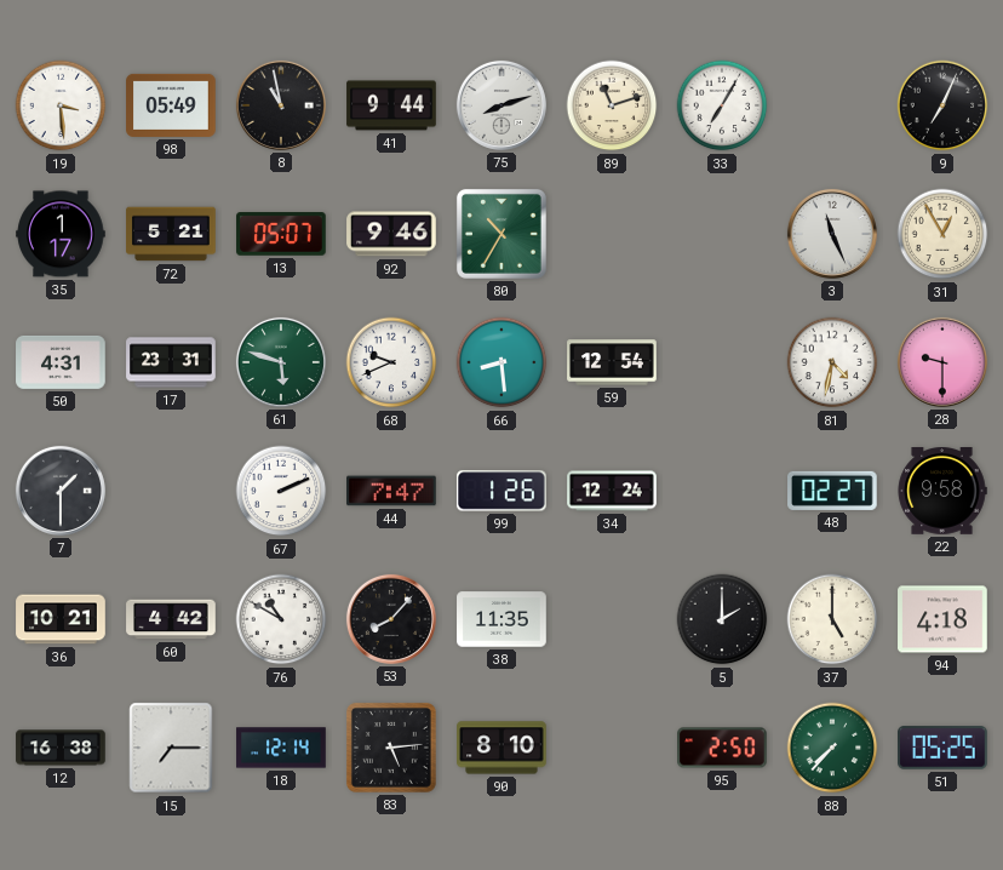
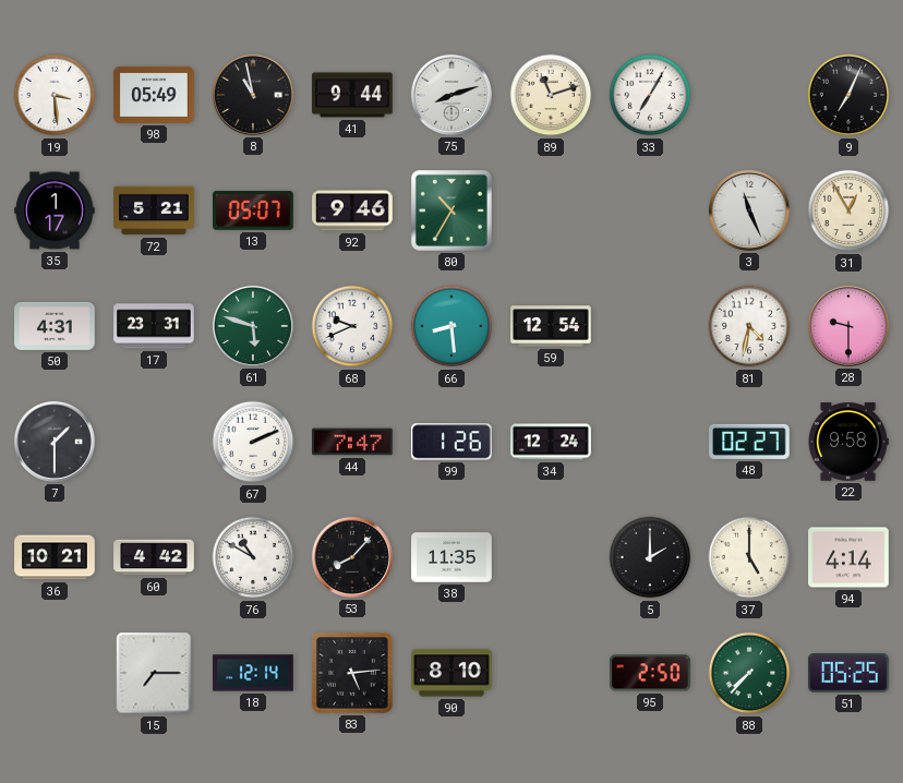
94: 4:18 -> 4:14
12: 16:38 -> none
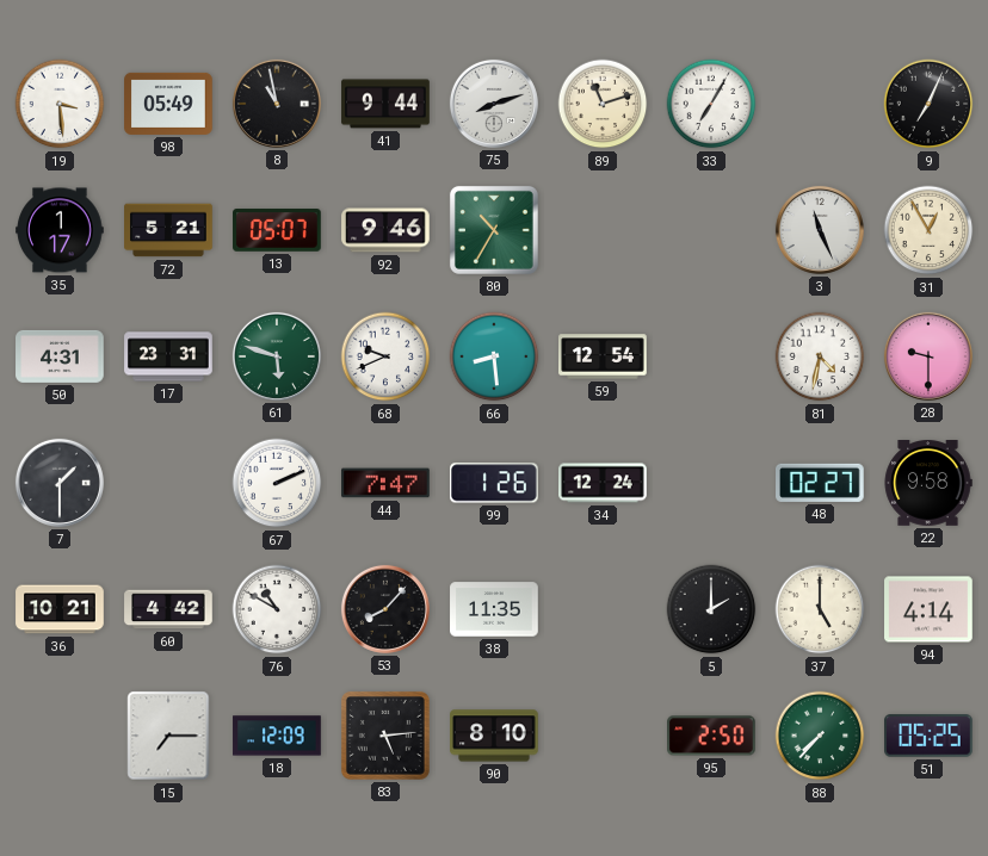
18: 12:14 -> 12:09
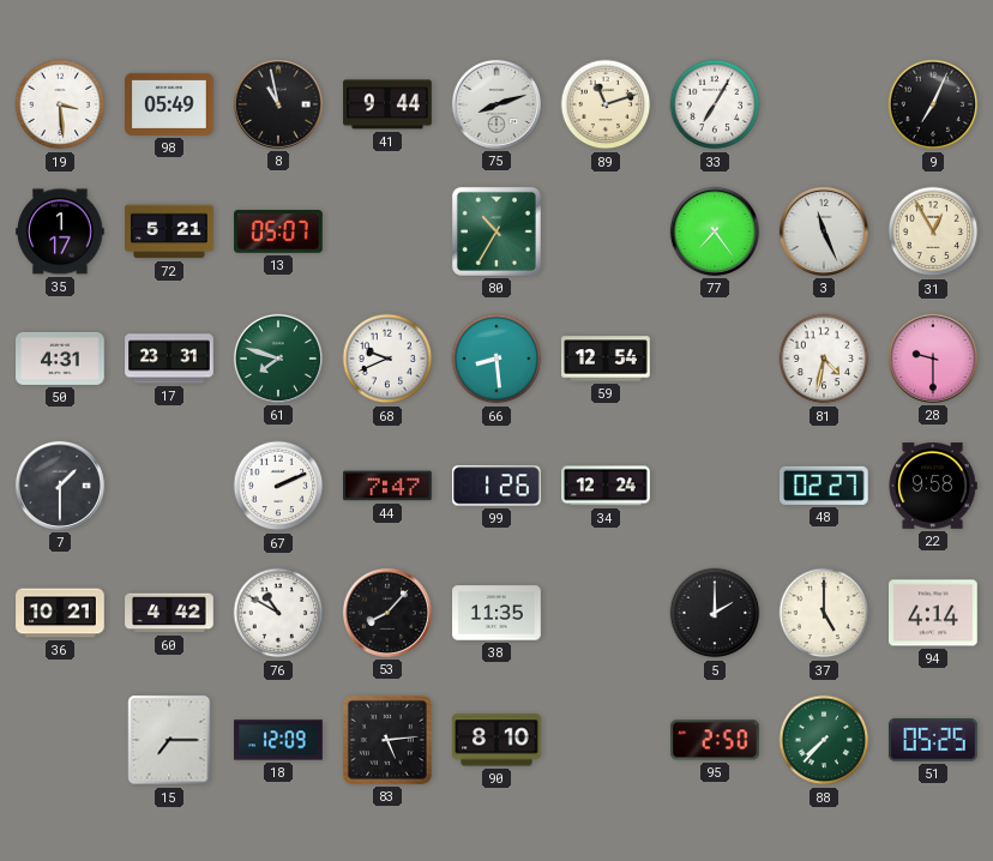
92: 9:46 -> none
77: none -> 7:24
61: 5:48 -> 7:48
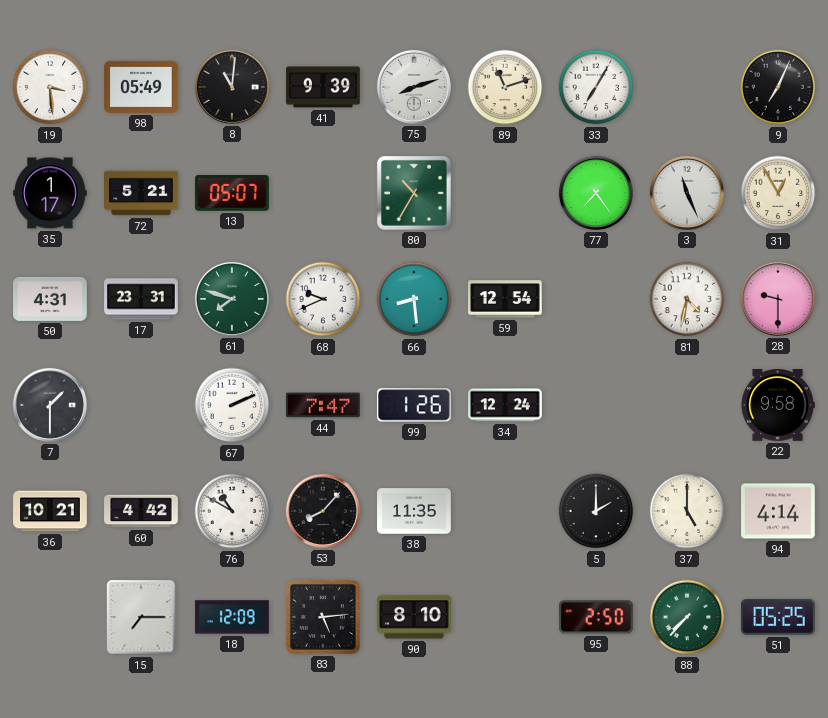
8: 10:58 -> 11:01
41: 9:44 -> 9:39
48: 02:27 -> none
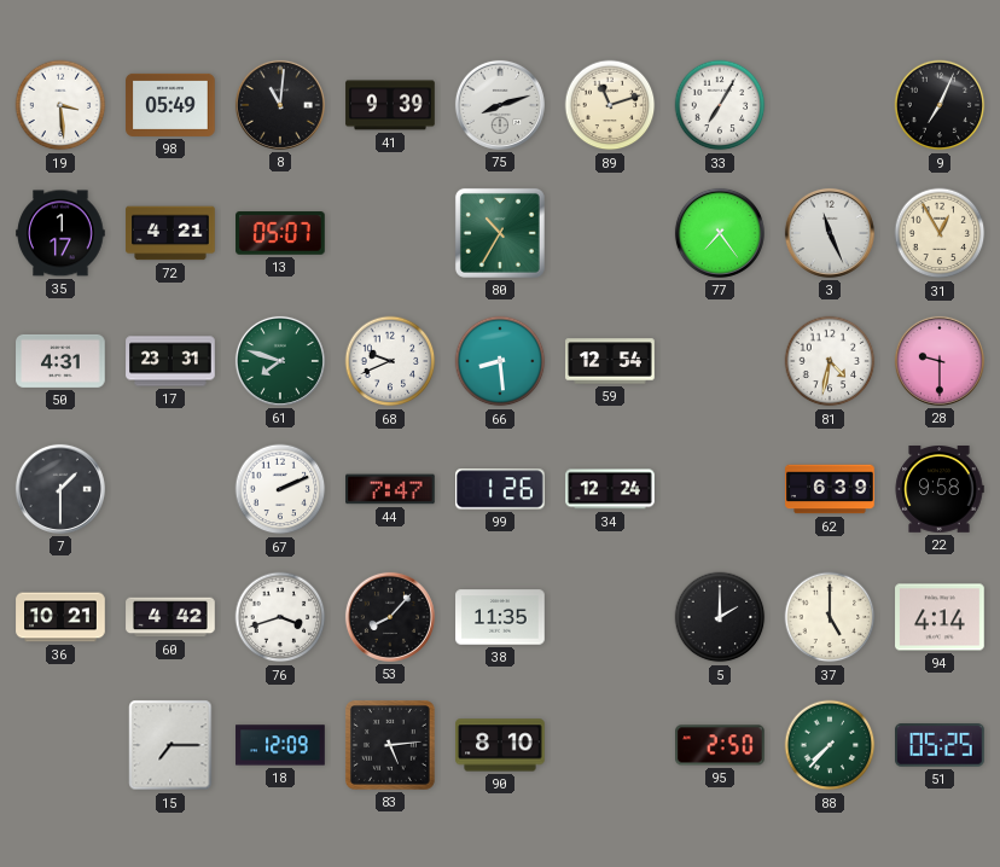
72: 5:21 -> 4:21
62: none -> 6:39
76: 10:50 -> 3:42
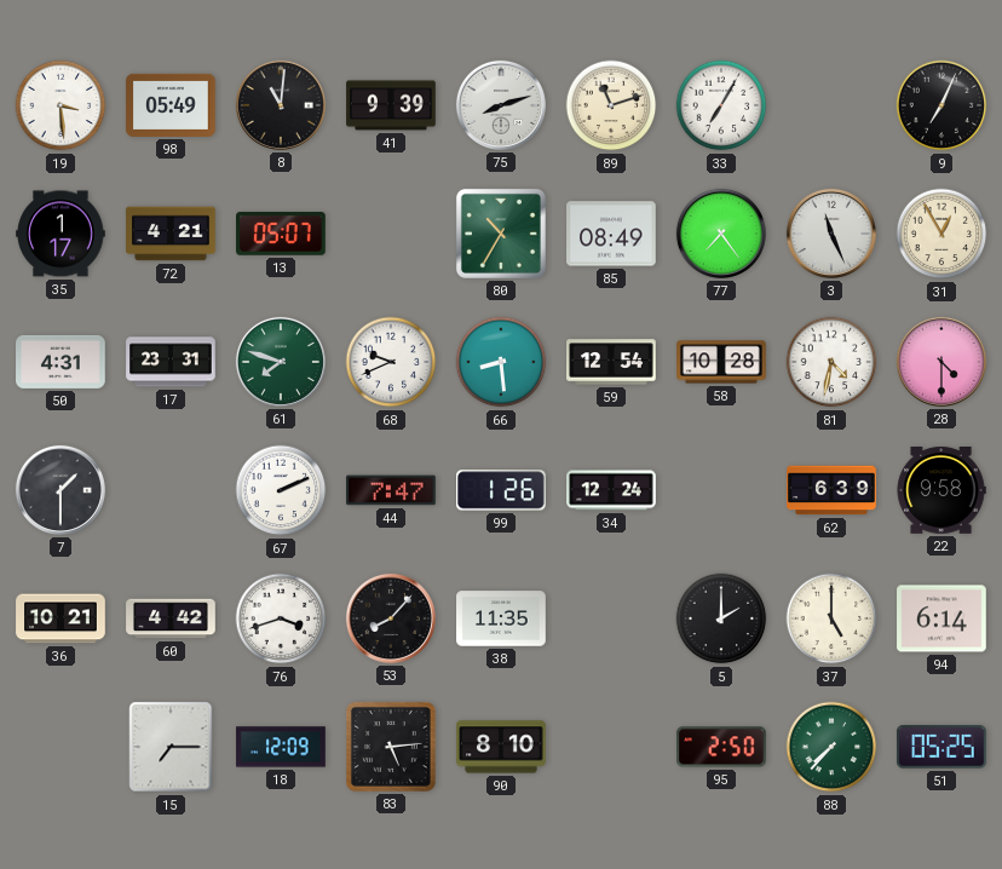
85: none -> 08:49
58: none -> 10:28
28: 9:30 -> 4:30
94: 4:14 -> 6:14
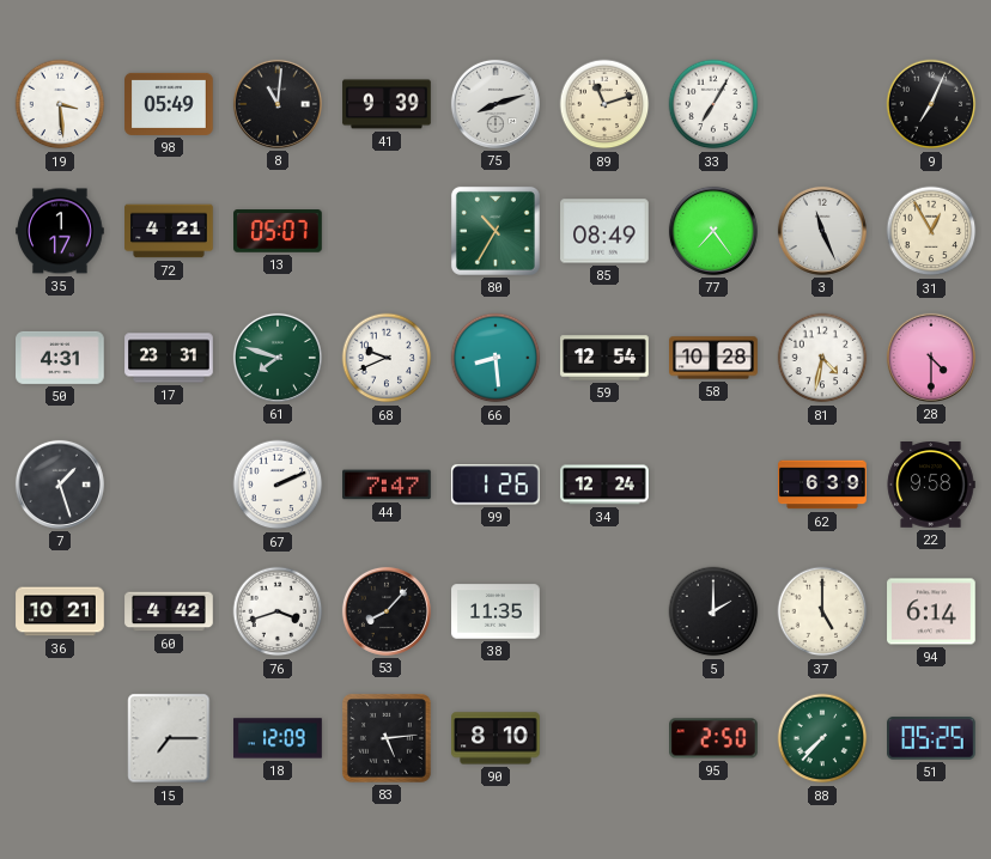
7: 1:30 -> 1:27
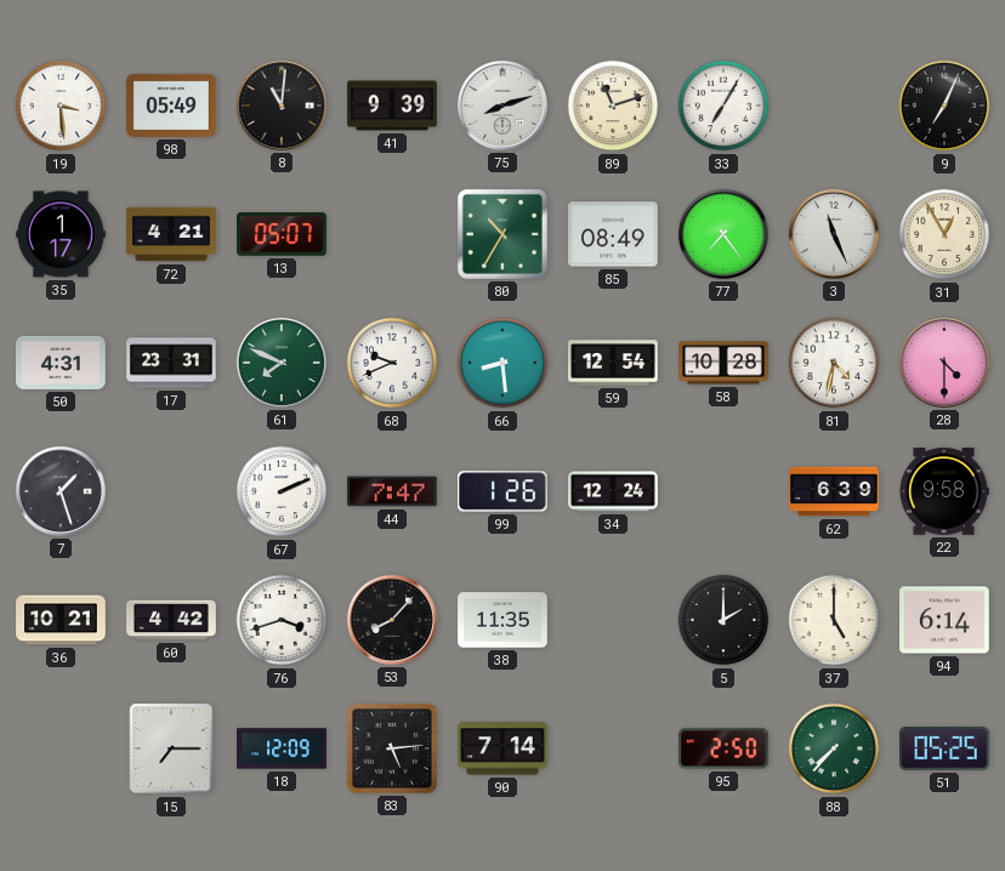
61: 7:48 -> 7:49
90: 8:10 -> 7:14
